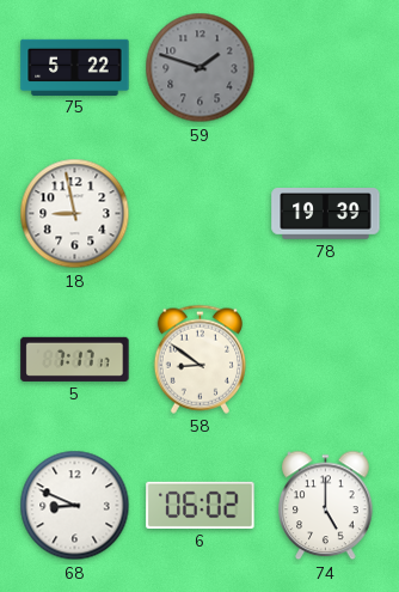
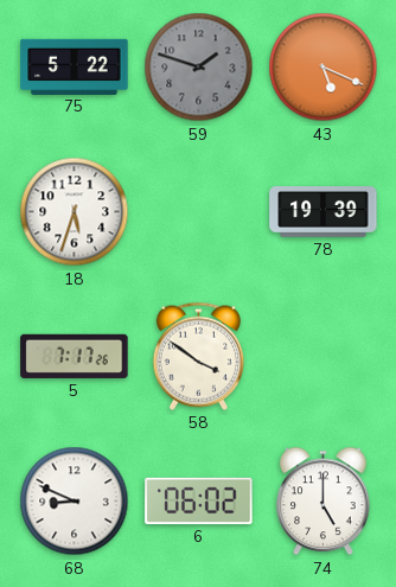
43: none -> 5:19
18: 8:58 -> 5:33
5: 7:17:17 -> 7:17:26
58: 8:51 -> 3:51
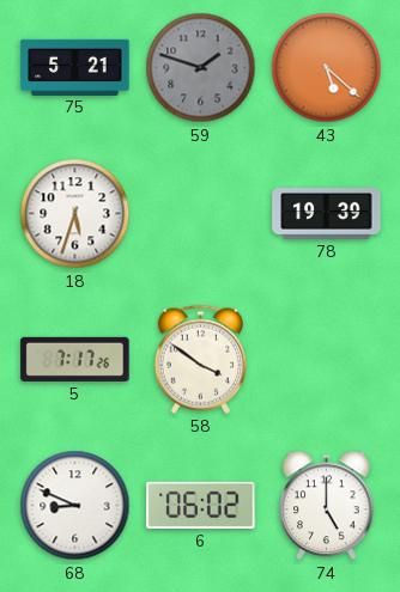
75: 5:22 -> 5:21
43: 5:19 -> 5:22
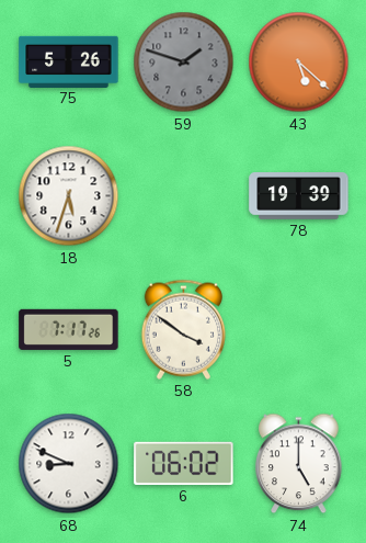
75: 5:21 -> 5:26
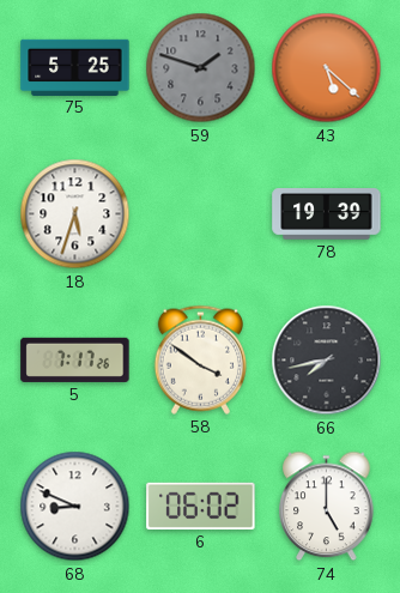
75: 5:26 -> 5:25
66: none -> 7:43
